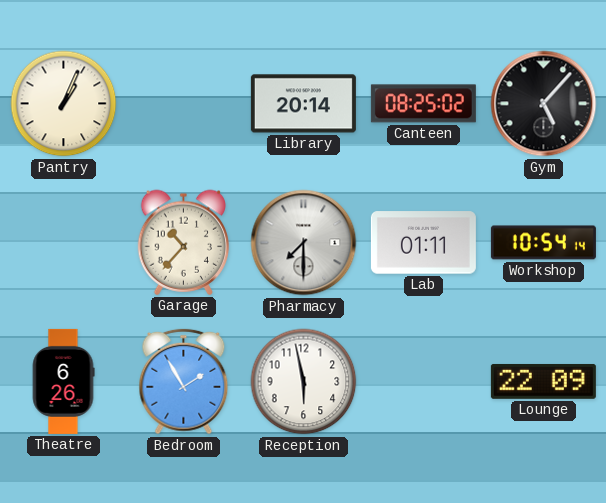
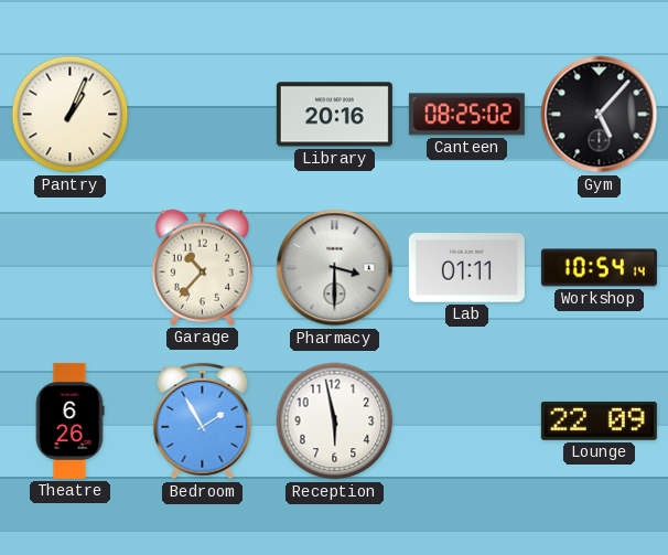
Library: 20:14 -> 20:16
Pharmacy: 7:30 -> 3:30
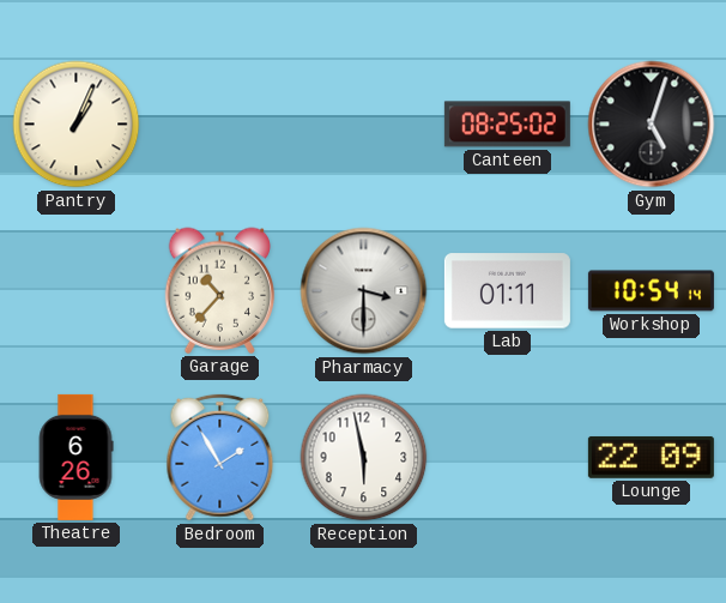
Library: 20:16 -> none
Gym: 5:07 -> 5:03
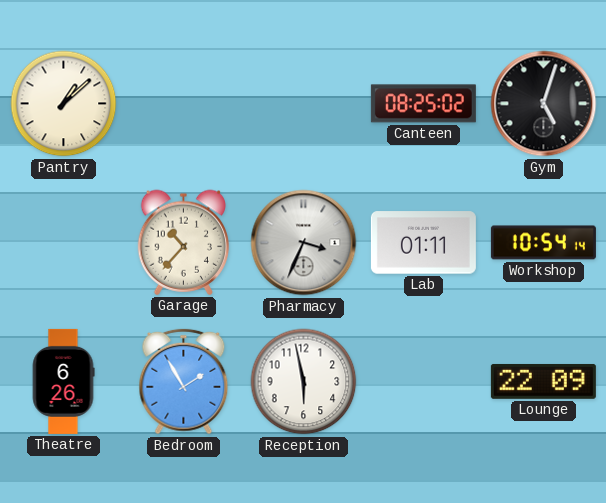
Pantry: 1:04 -> 1:08
Pharmacy: 3:30 -> 3:34
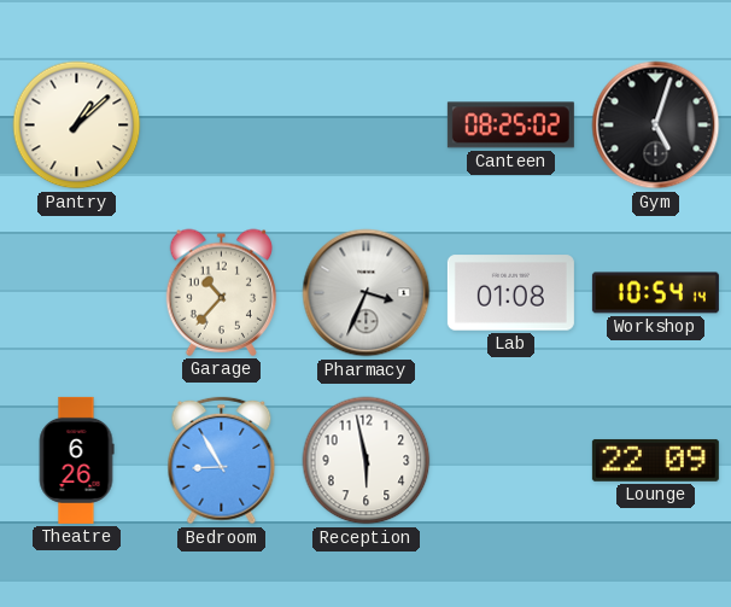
Lab: 01:11 -> 01:08
Bedroom: 1:55 -> 8:55
